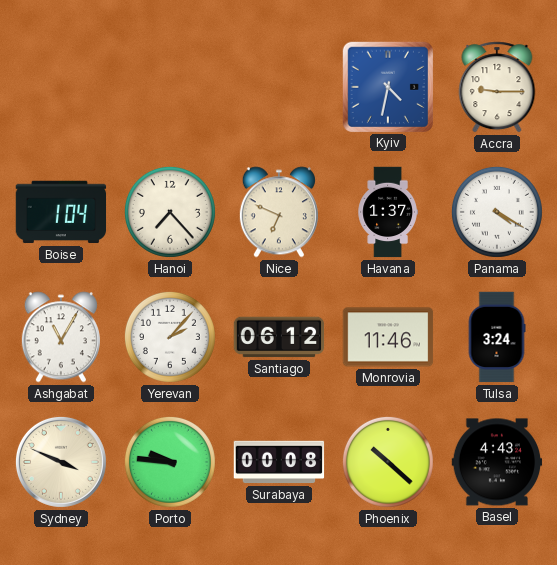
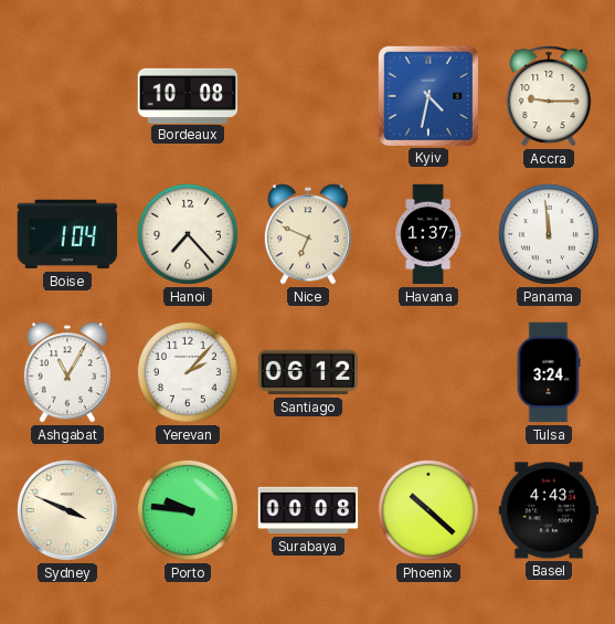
Bordeaux: none -> 10:08
Panama: 4:20 -> 11:59
Monrovia: 11:46 -> none
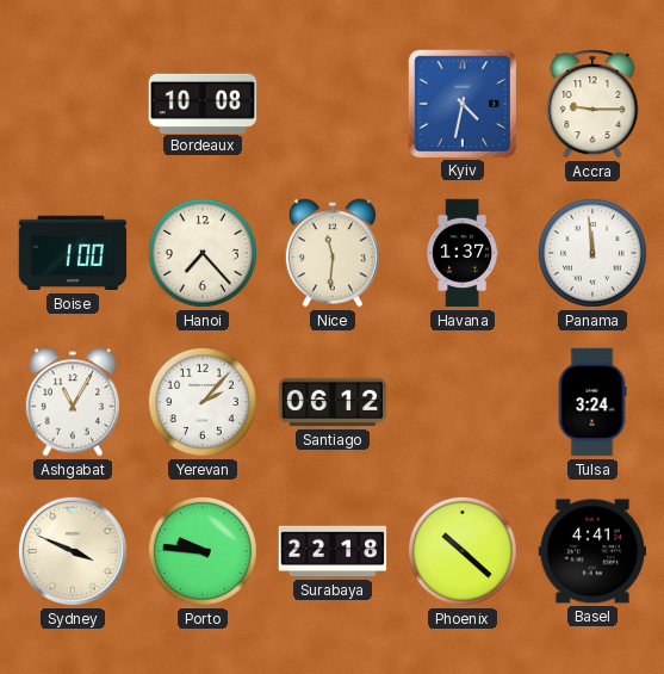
Boise: 1:04 -> 1:00
Nice: 6:49 -> 11:31
Surabaya: 00:08 -> 22:18
Basel: 4:43 -> 4:41
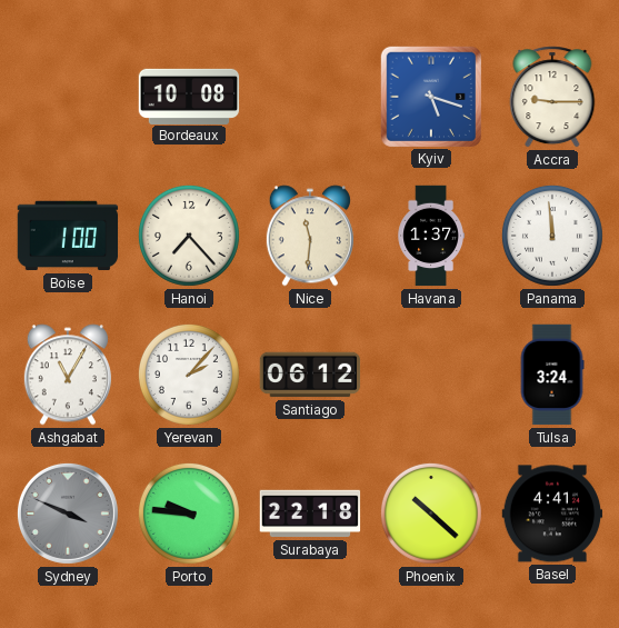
Kyiv: 4:32 -> 5:18
Sydney dial: cream -> grey
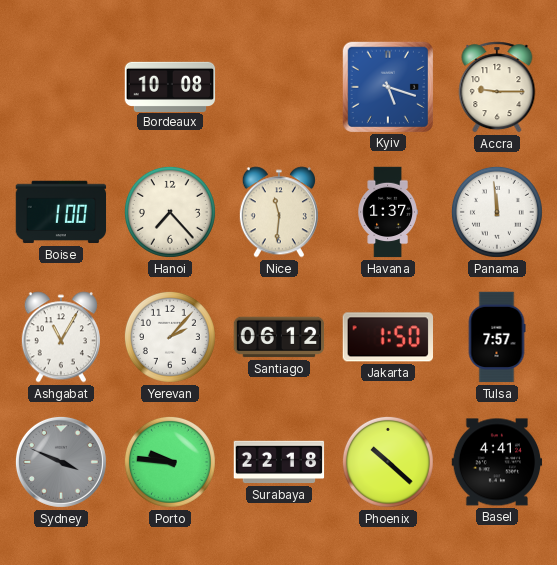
Jakarta: none -> 1:50
Tulsa: 3:24 -> 7:57
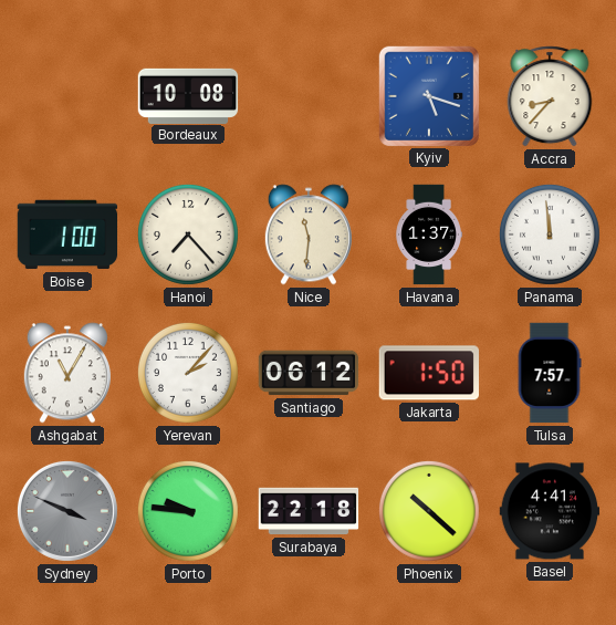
Accra: 9:15 -> 8:37
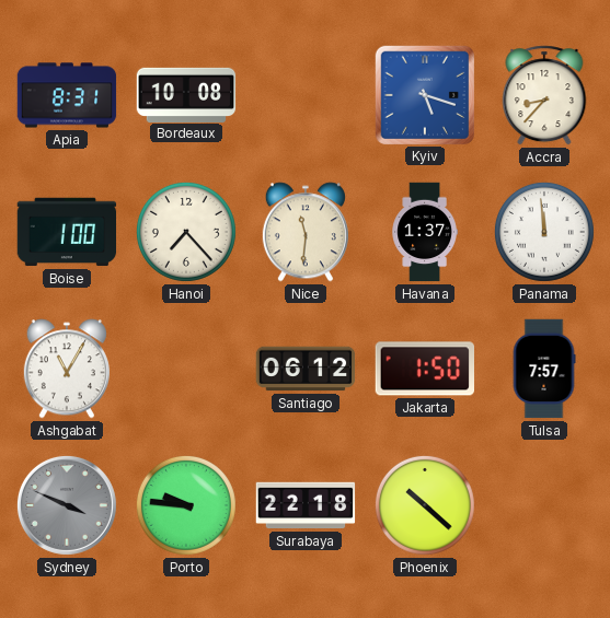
Apia: none -> 8:31
Yerevan: 2:07 -> none
Basel: 4:41 -> none
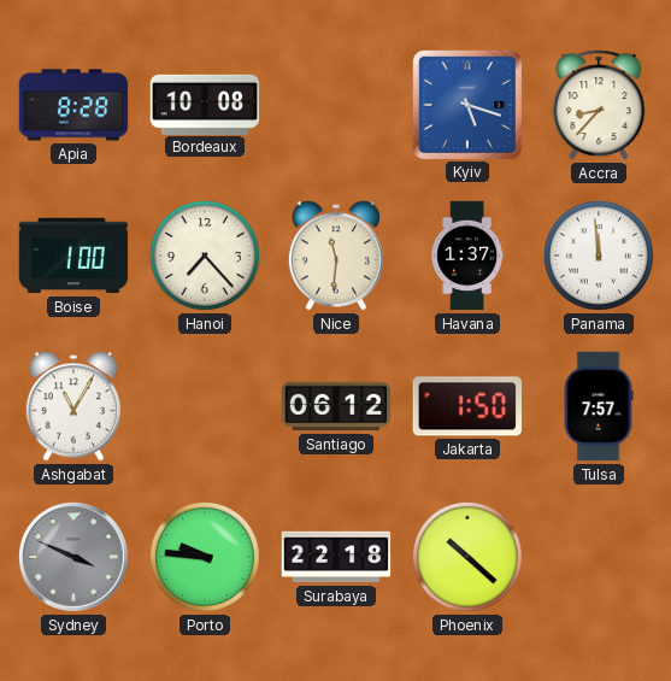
Apia: 8:31 -> 8:28
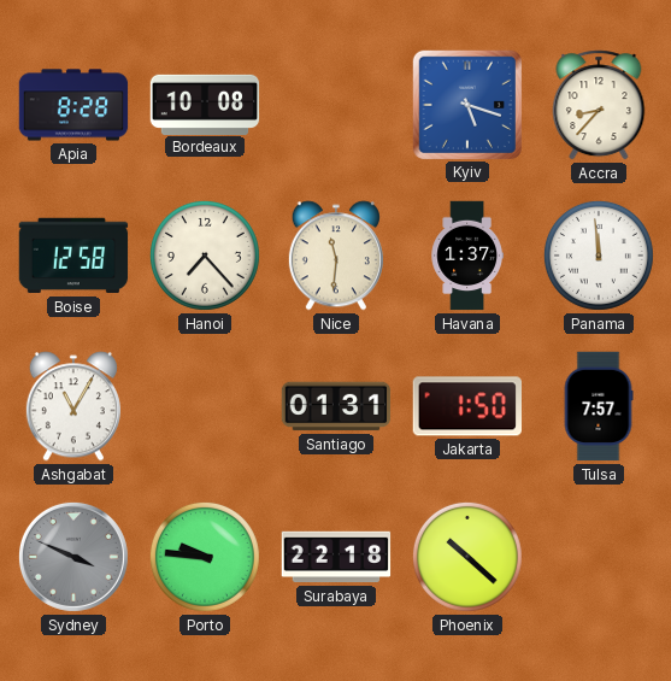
Boise: 1:00 -> 12:58
Santiago: 06:12 -> 01:31
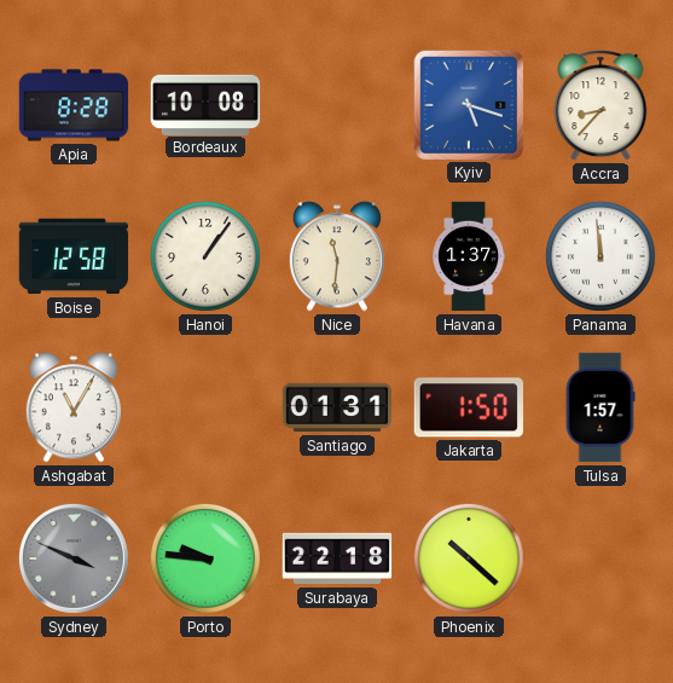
Hanoi: 7:23 -> 1:06
Tulsa: 7:57 -> 1:57
